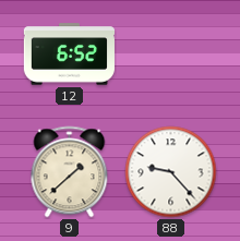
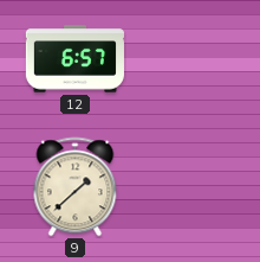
12: 6:52 -> 6:57
88: 9:23 -> none
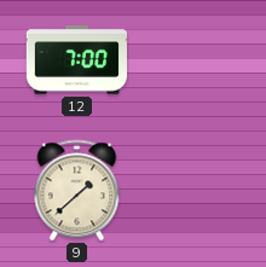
12: 6:57 -> 7:00
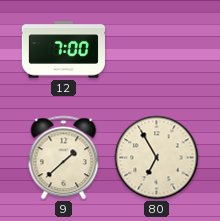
80: none -> 6:55
